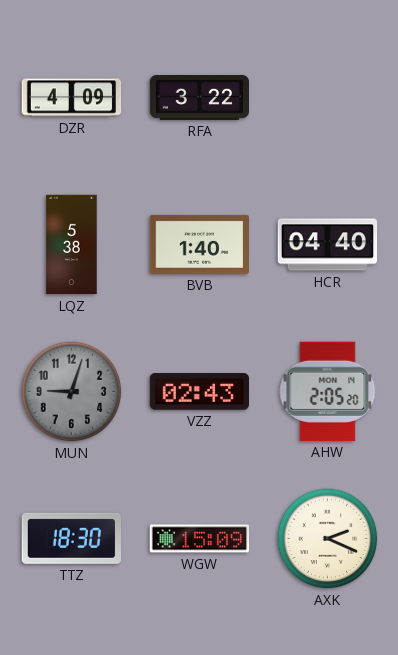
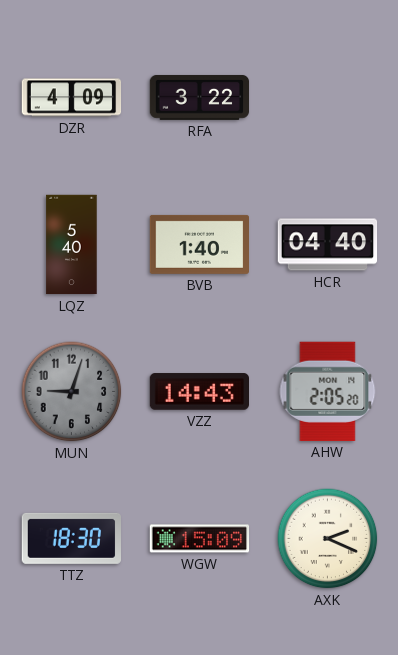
LQZ: 5:38 -> 5:40
VZZ: 02:43 -> 14:43
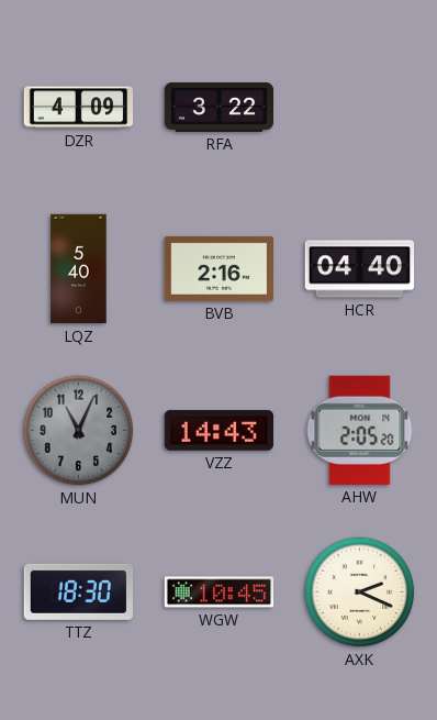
BVB: 1:40 -> 2:16
MUN: 9:03 -> 11:04
WGW: 15:09 -> 10:45
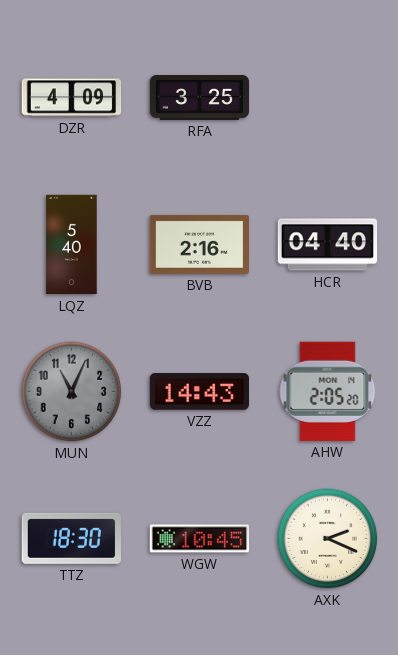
RFA: 3:22 -> 3:25
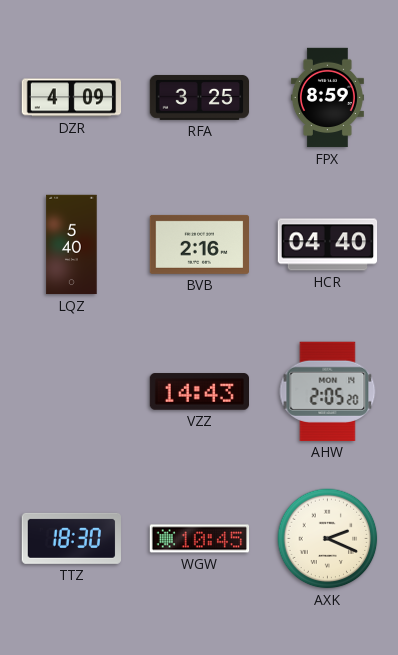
FPX: none -> 8:59
MUN: 11:04 -> none
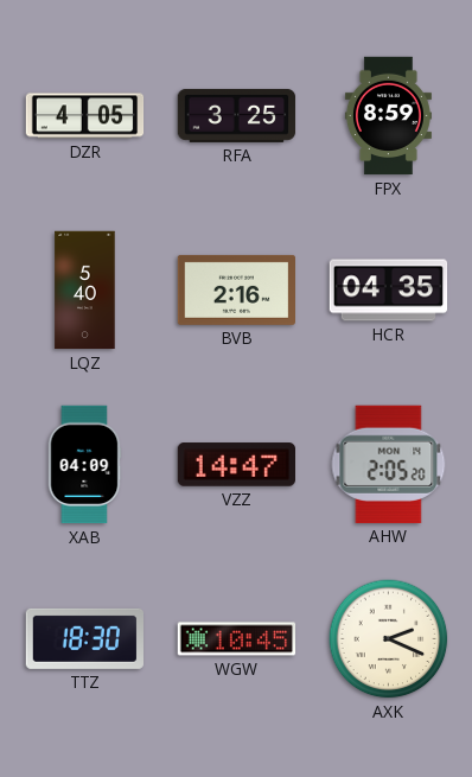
DZR: 4:09 -> 4:05
HCR: 04:40 -> 04:35
XAB: none -> 04:09
VZZ: 14:43 -> 14:47
